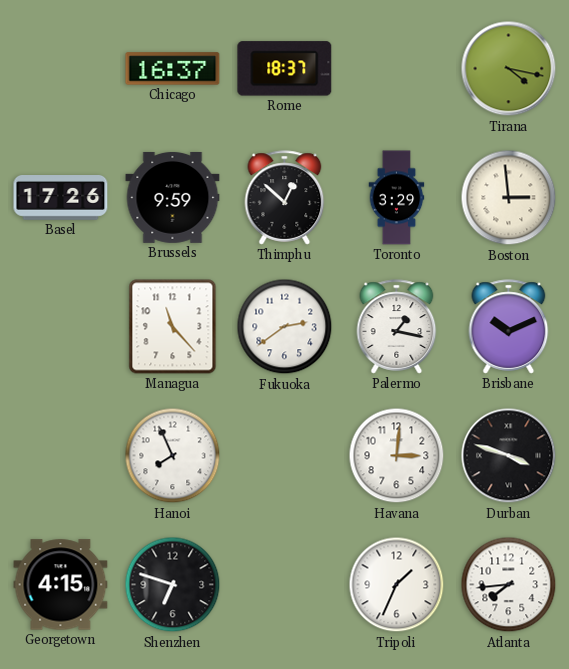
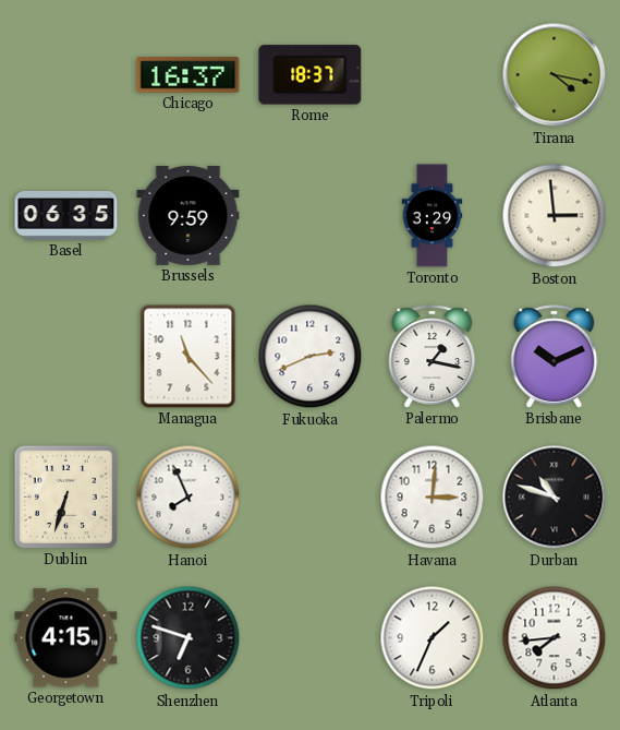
Basel: 17:26 -> 06:35
Thimphu: 12:52 -> none
Fukuoka: 2:39 -> 2:41
Dublin: none -> 6:33
Durban: 3:48 -> 10:48
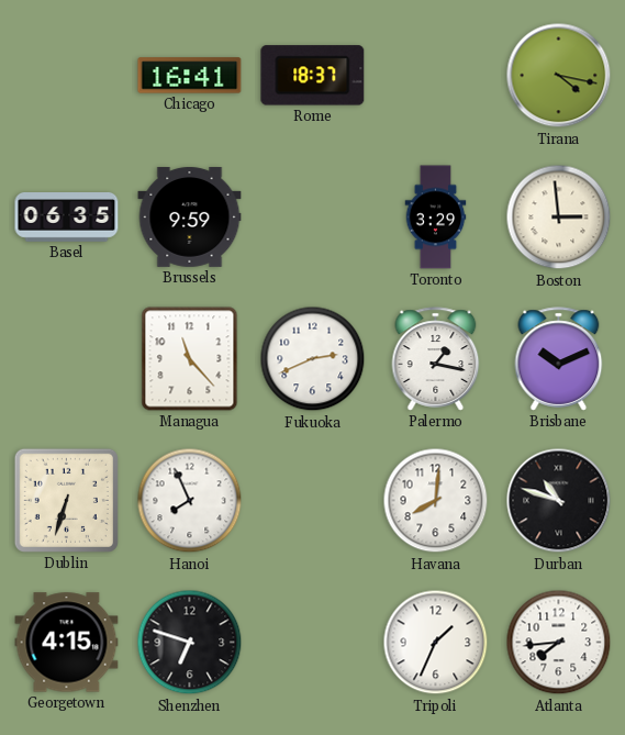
Chicago: 16:37 -> 16:41
Havana: 3:01 -> 8:01
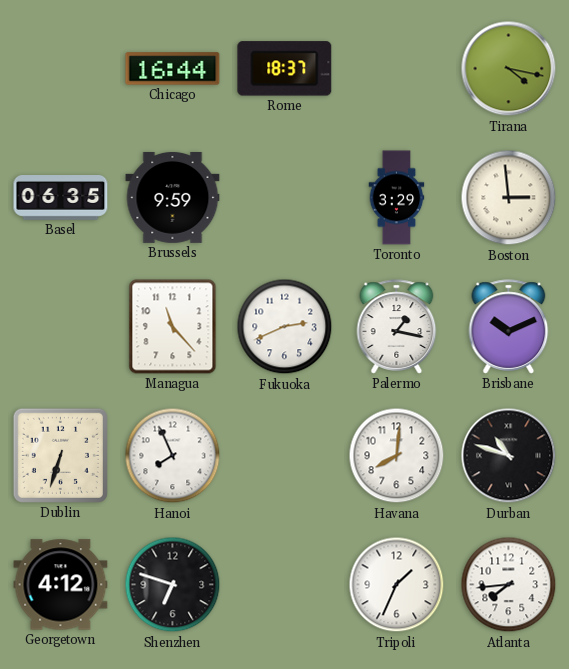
Chicago: 16:41 -> 16:44
Georgetown: 4:15 -> 4:12
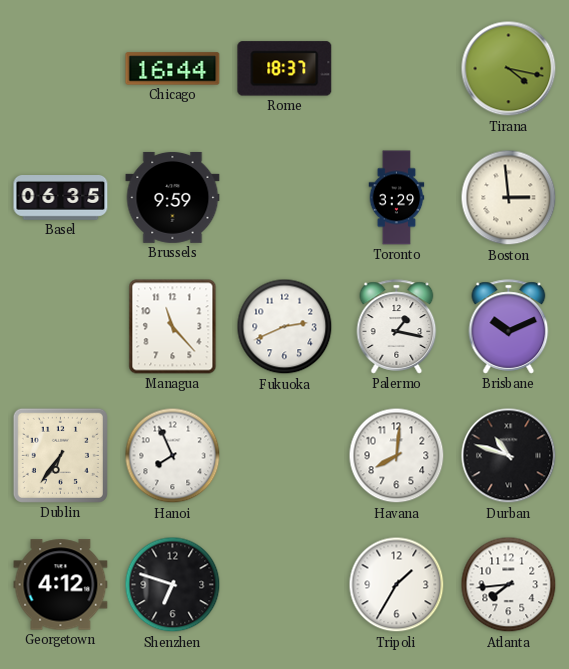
Dublin: 6:33 -> 6:36
Tripoli: 1:34 -> 1:35
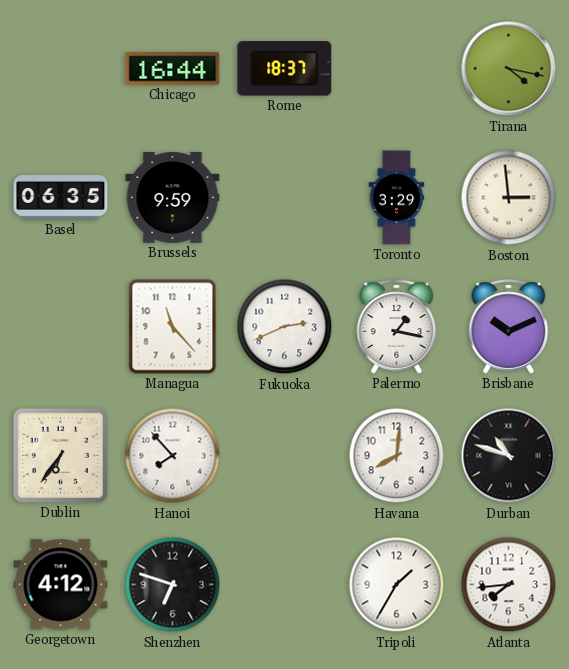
Hanoi: 7:56 -> 7:53
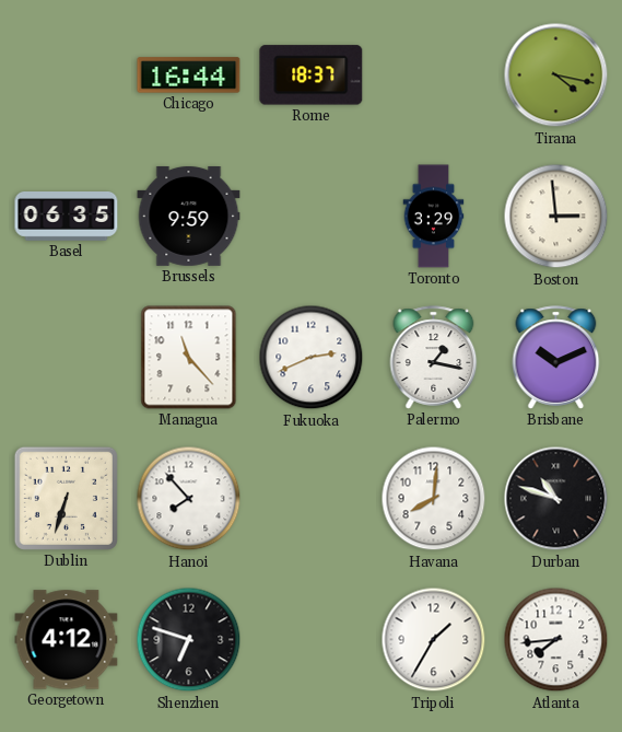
Dublin: 6:36 -> 6:33
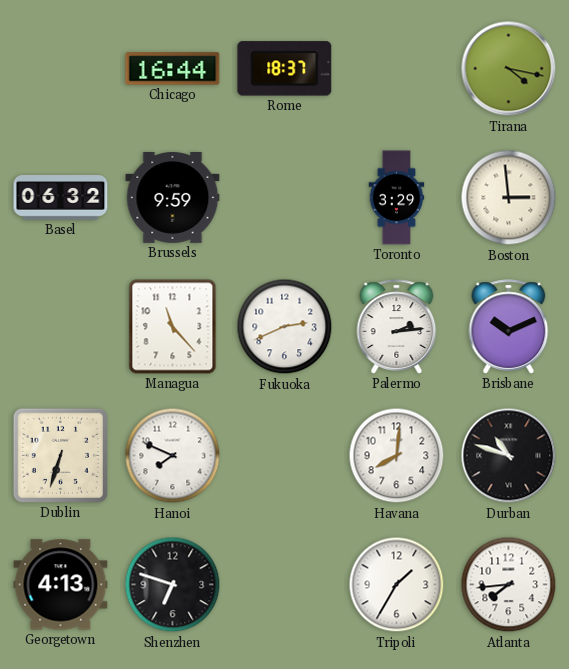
Basel: 06:35 -> 06:32
Palermo: 1:17 -> 2:14
Hanoi: 7:53 -> 7:49
Georgetown: 4:12 -> 4:13
